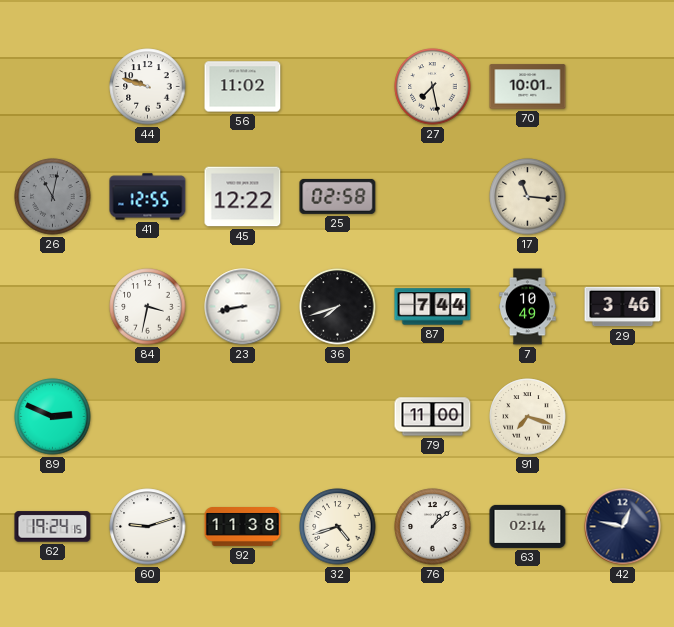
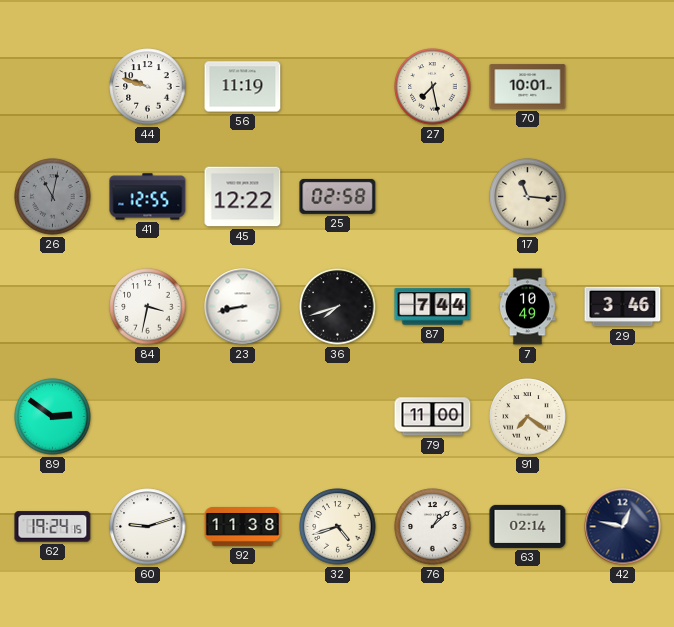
56: 11:02 -> 11:19
89: 2:49 -> 2:51
91: 7:18 -> 7:21
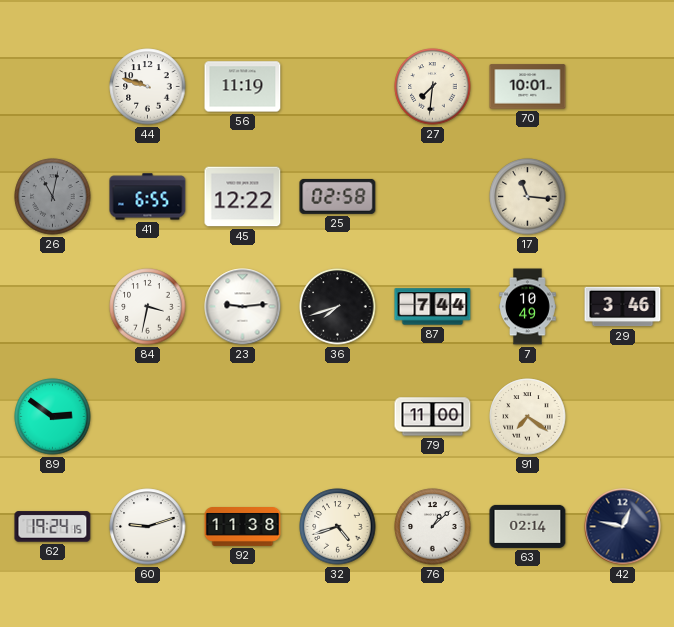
27: 7:28 -> 7:31
41: 12:55 -> 6:55
23: 8:43 -> 9:14
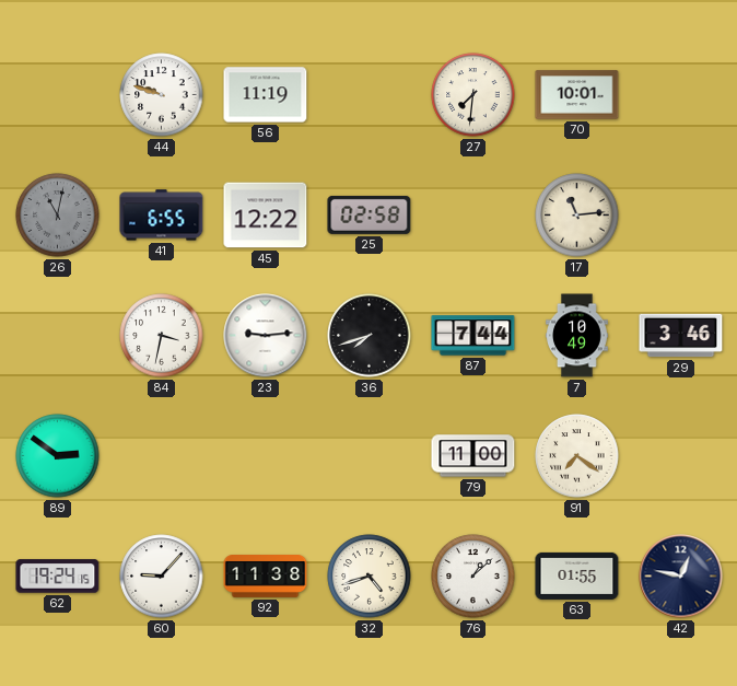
17: 11:16 -> 11:14
60: 9:12 -> 9:07
63: 02:14 -> 01:55
